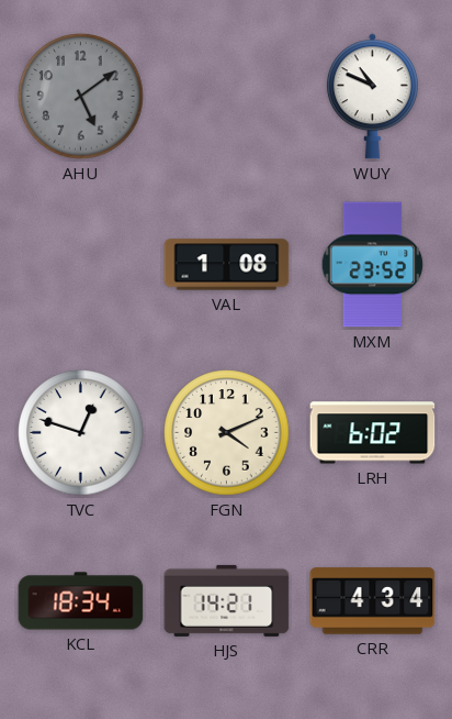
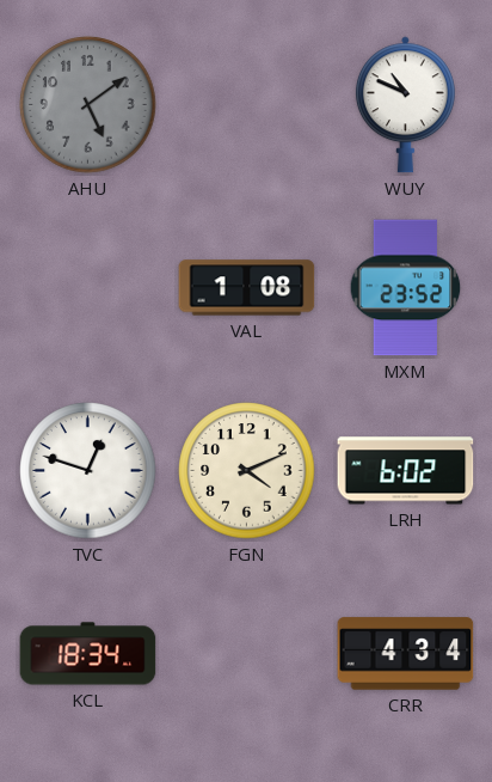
HJS: 14:21 -> none
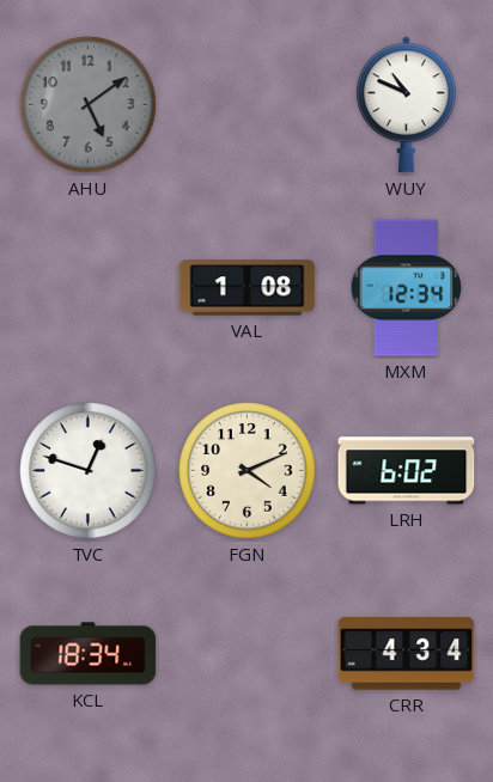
MXM: 23:52 -> 12:34
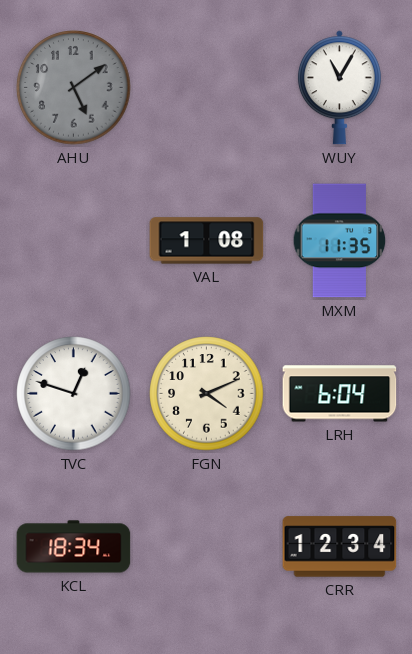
WUY: 10:49 -> 11:05
MXM: 12:34 -> 11:35
LRH: 6:02 -> 6:04
CRR: 4:34 -> 12:34
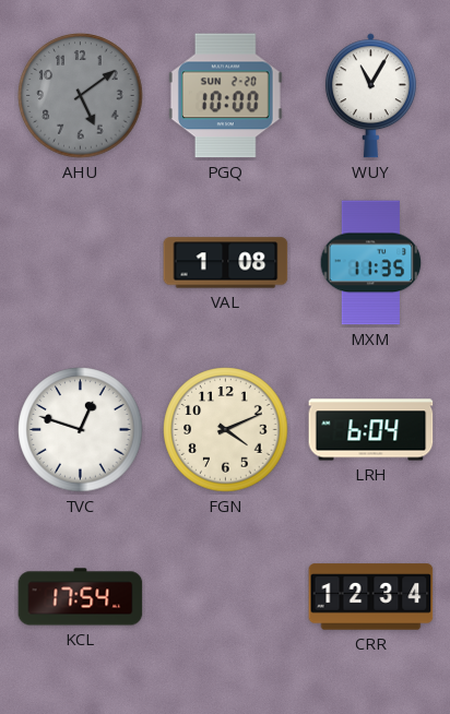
PGQ: none -> 10:00
KCL: 18:34 -> 17:54
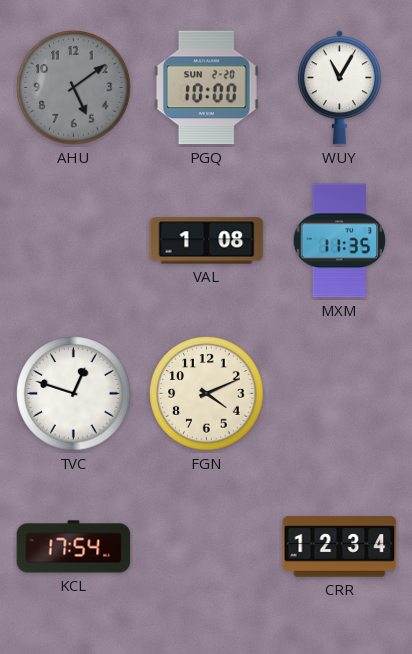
LRH: 6:04 -> none
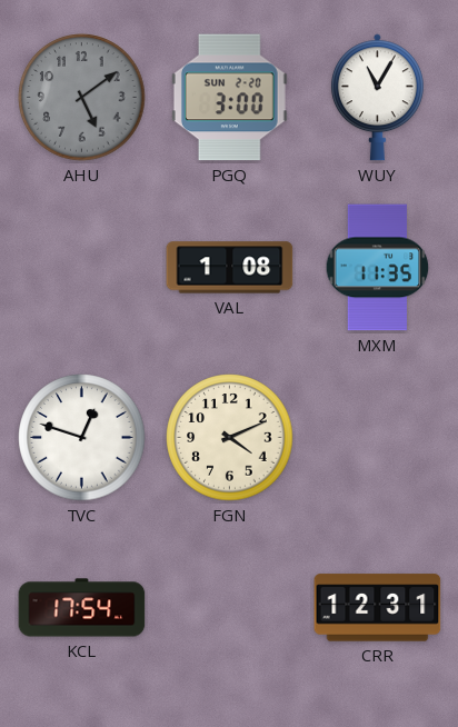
PGQ: 10:00 -> 3:00
CRR: 12:34 -> 12:31
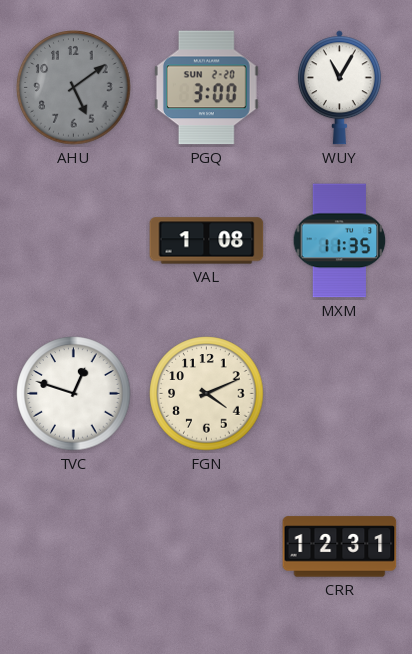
KCL: 17:54 -> none
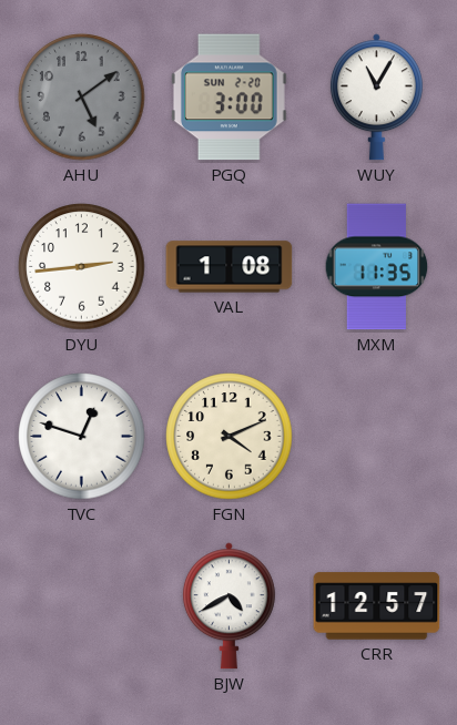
DYU: none -> 2:44
BJW: none -> 4:40
CRR: 12:31 -> 12:57
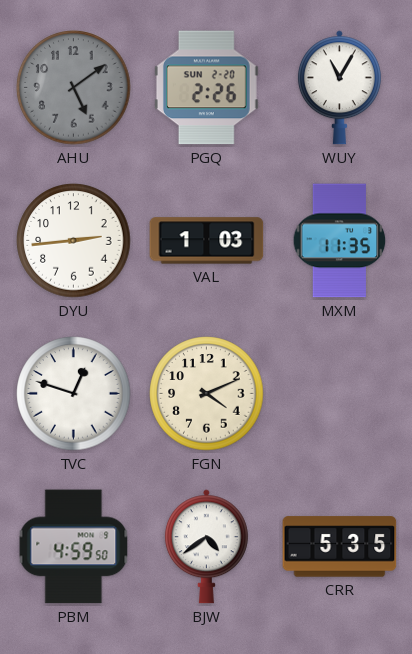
PGQ: 3:00 -> 2:26
VAL: 1:08 -> 1:03
PBM: none -> 4:59
BJW: 4:40 -> 4:39
CRR: 12:57 -> 5:35
